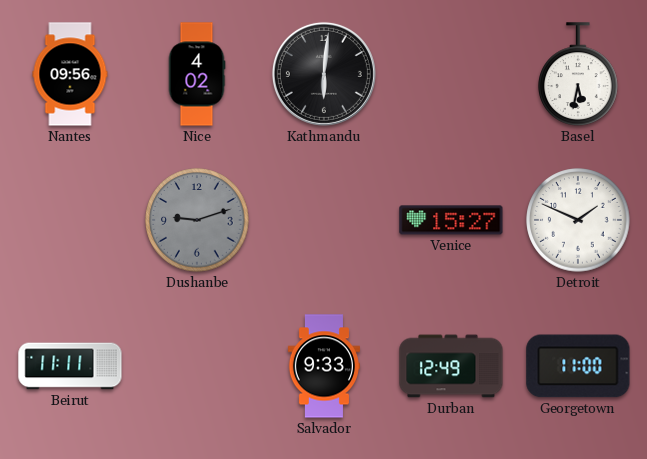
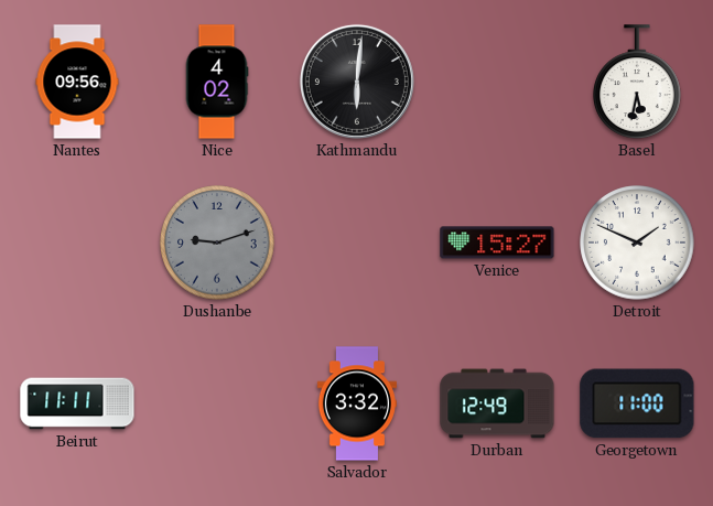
Salvador: 9:33 -> 3:32
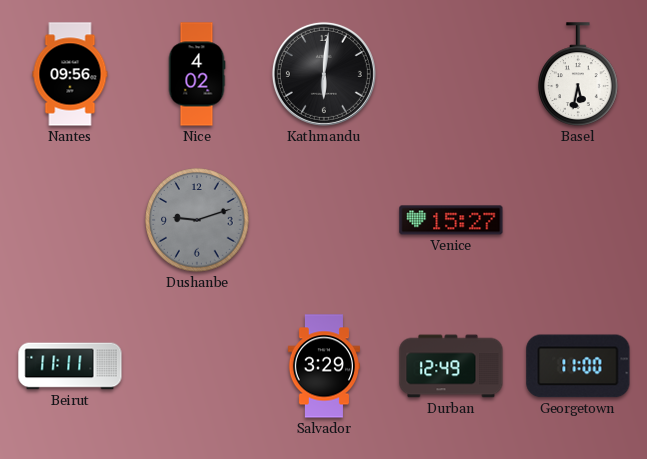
Detroit: 1:49 -> none
Salvador: 3:32 -> 3:29
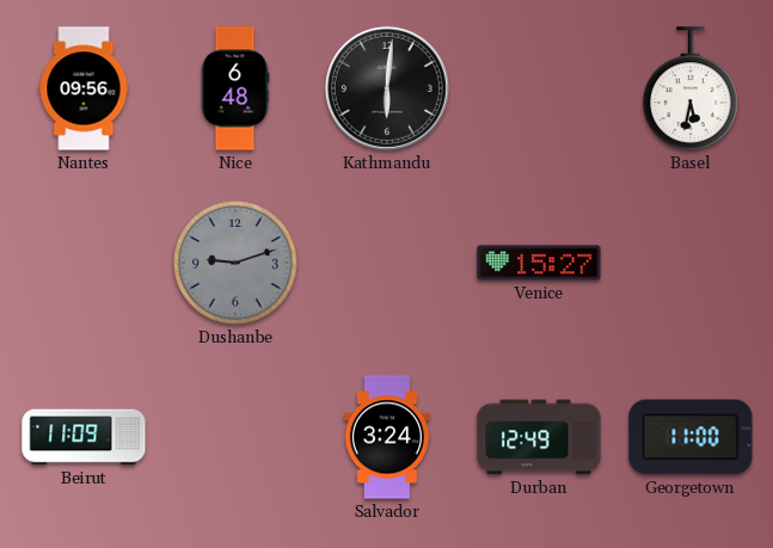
Nice: 4:02 -> 6:48
Beirut: 11:11 -> 11:09
Salvador: 3:29 -> 3:24
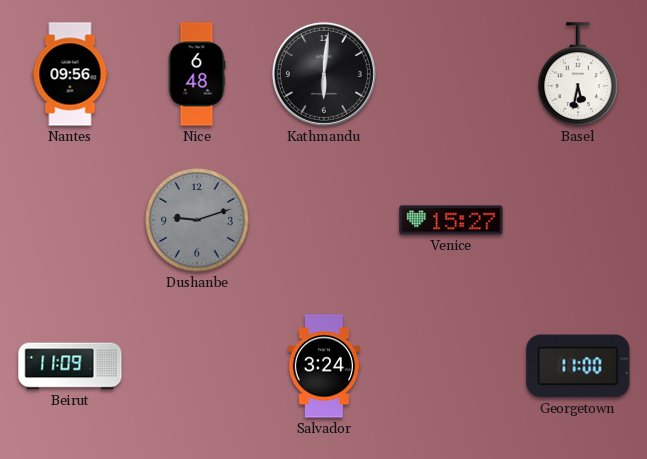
Durban: 12:49 -> none
